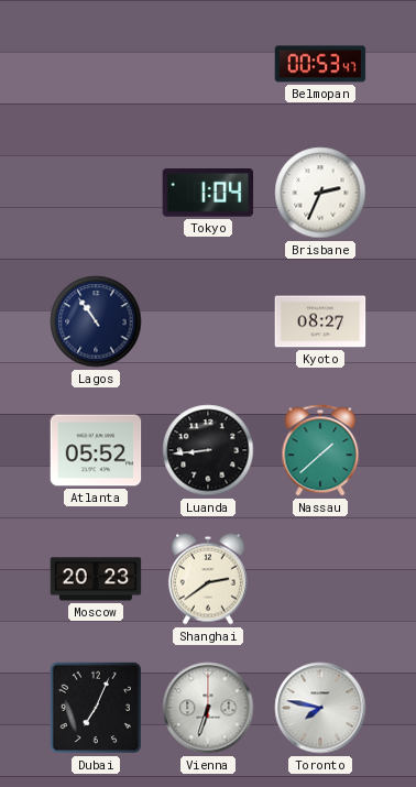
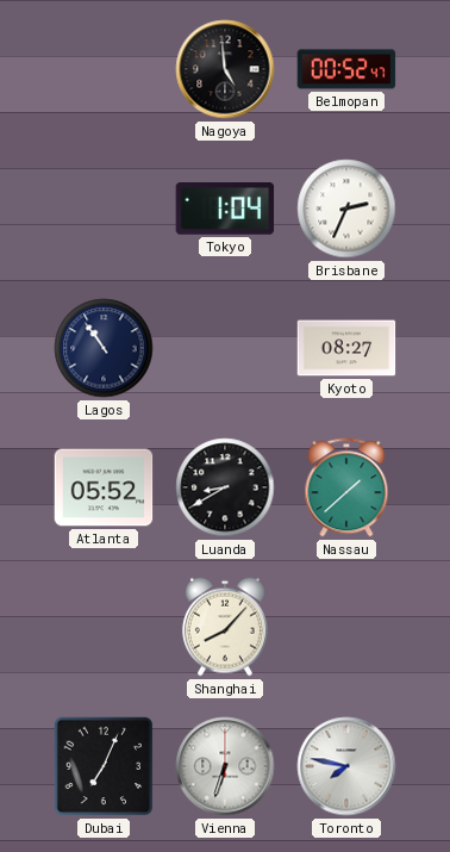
Nagoya: none -> 4:59
Belmopan: 00:53 -> 00:52
Luanda: 8:44 -> 8:40
Moscow: 20:23 -> none
Shanghai: 2:39 -> 8:07
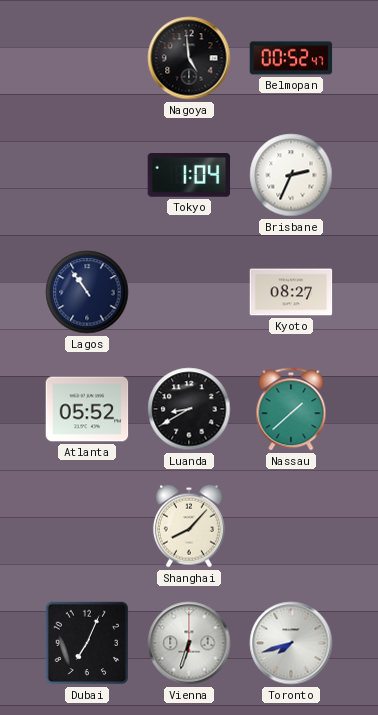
Toronto: 7:47 -> 7:42
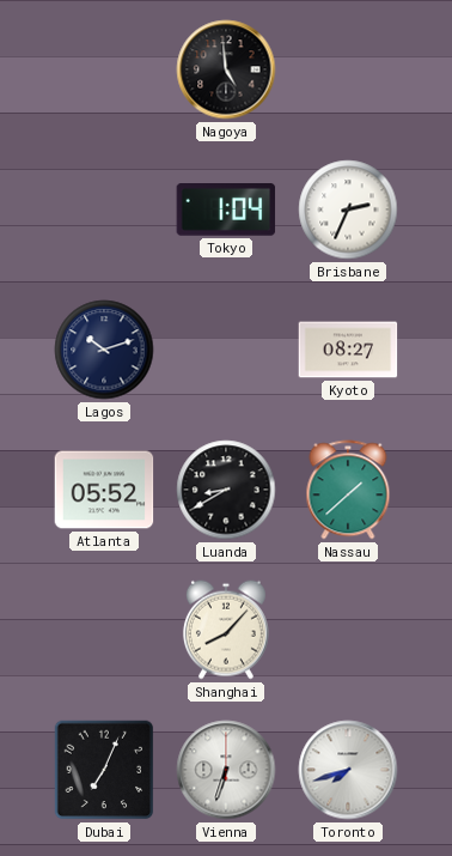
Belmopan: 00:52 -> none
Lagos: 10:54 -> 10:12
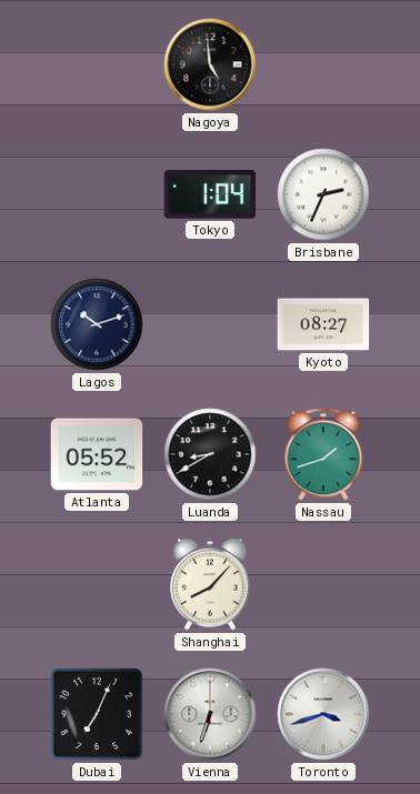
Nassau: 1:38 -> 1:42
Toronto: 7:42 -> 3:42
